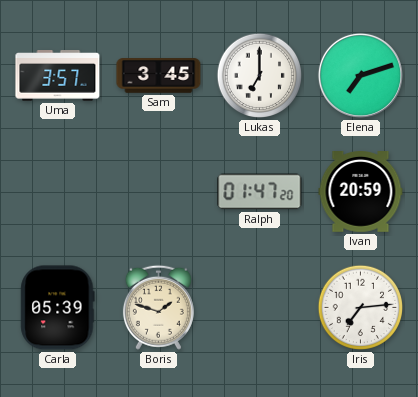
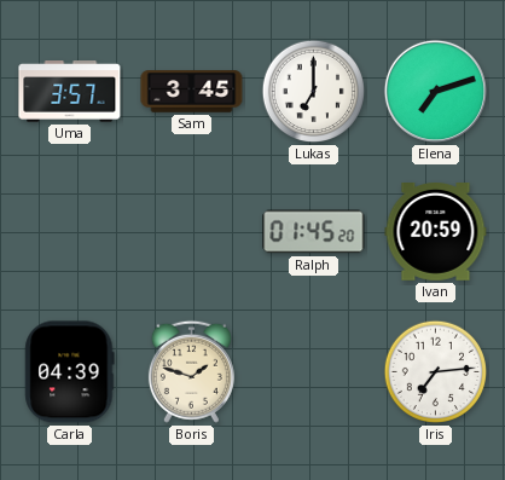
Ralph: 01:47 -> 01:45
Carla: 05:39 -> 04:39
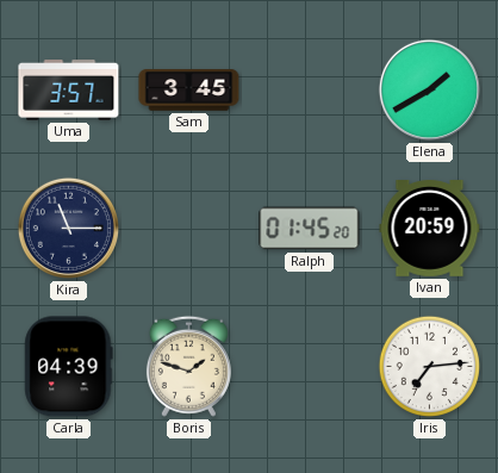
Lukas: 7:00 -> none
Elena: 7:12 -> 1:40
Kira: none -> 11:15
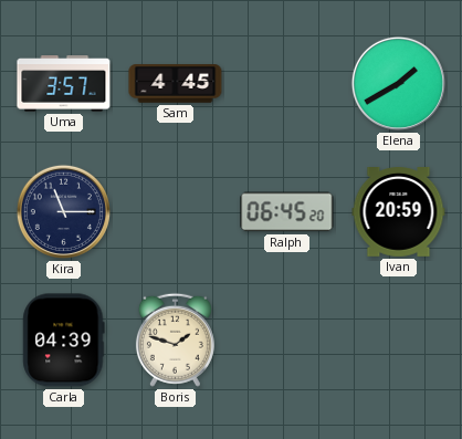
Sam: 3:45 -> 4:45
Ralph: 01:45 -> 06:45
Iris: 7:14 -> none
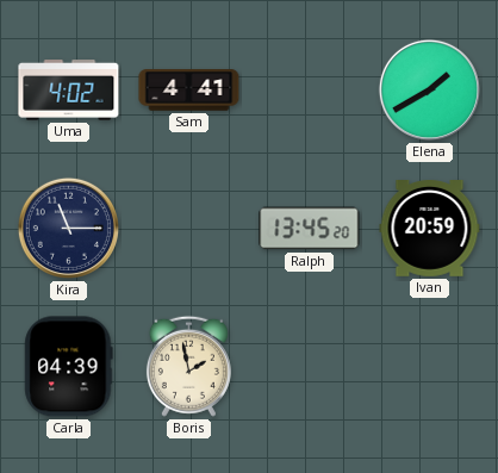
Uma: 3:57 -> 4:02
Sam: 4:45 -> 4:41
Ralph: 06:45 -> 13:45
Boris: 1:48 -> 1:58
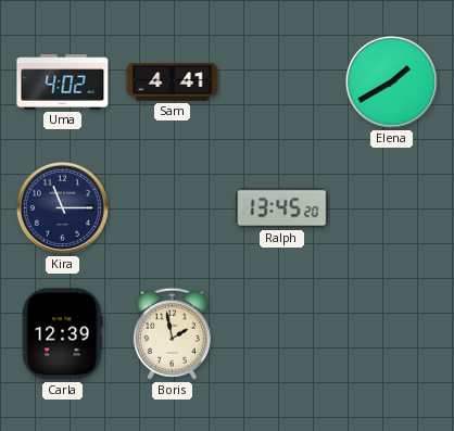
Ivan: 20:59 -> none
Carla: 04:39 -> 12:39
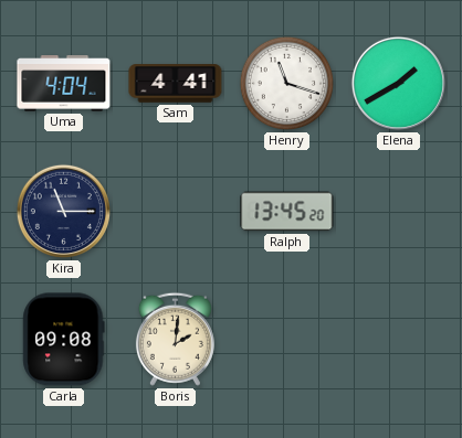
Uma: 4:02 -> 4:04
Henry: none -> 11:18
Carla: 12:39 -> 09:08
Boris: 1:58 -> 2:01
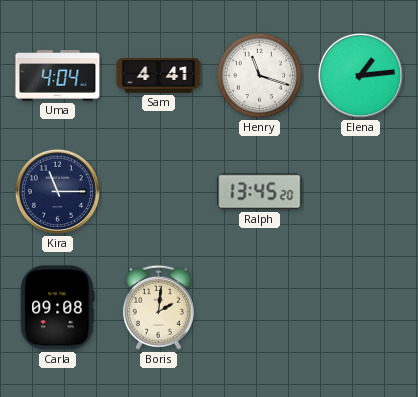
Elena: 1:40 -> 1:14
